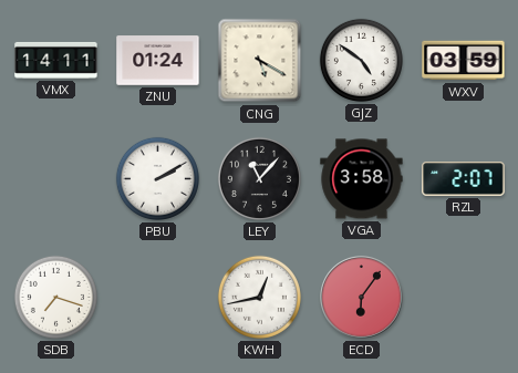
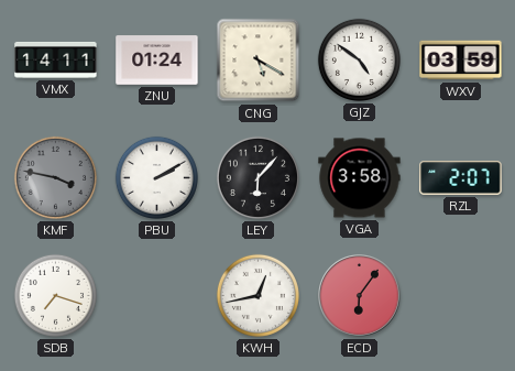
KMF: none -> 3:47
LEY: 11:07 -> 6:07
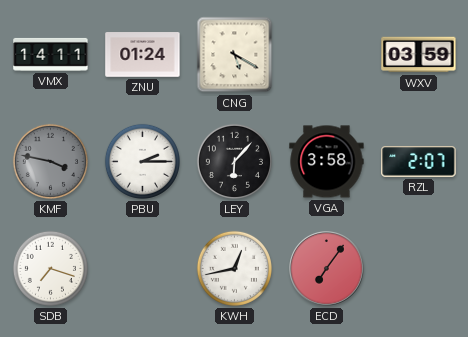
GJZ: 4:51 -> none
PBU: 2:10 -> 2:15
ECD: 6:06 -> 7:06
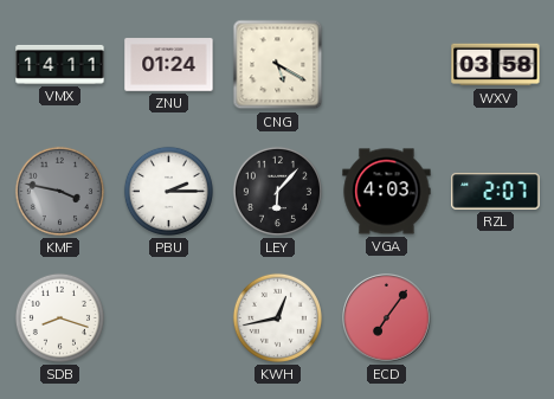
WXV: 03:59 -> 03:58
VGA: 3:58 -> 4:03
SDB: 7:18 -> 8:18
